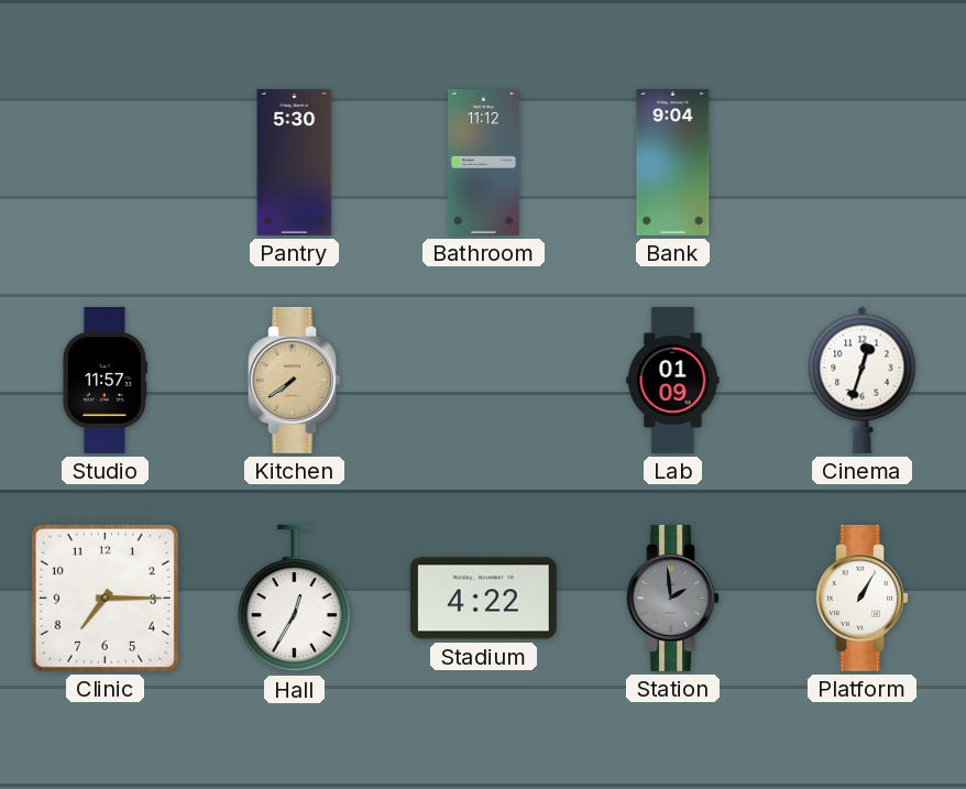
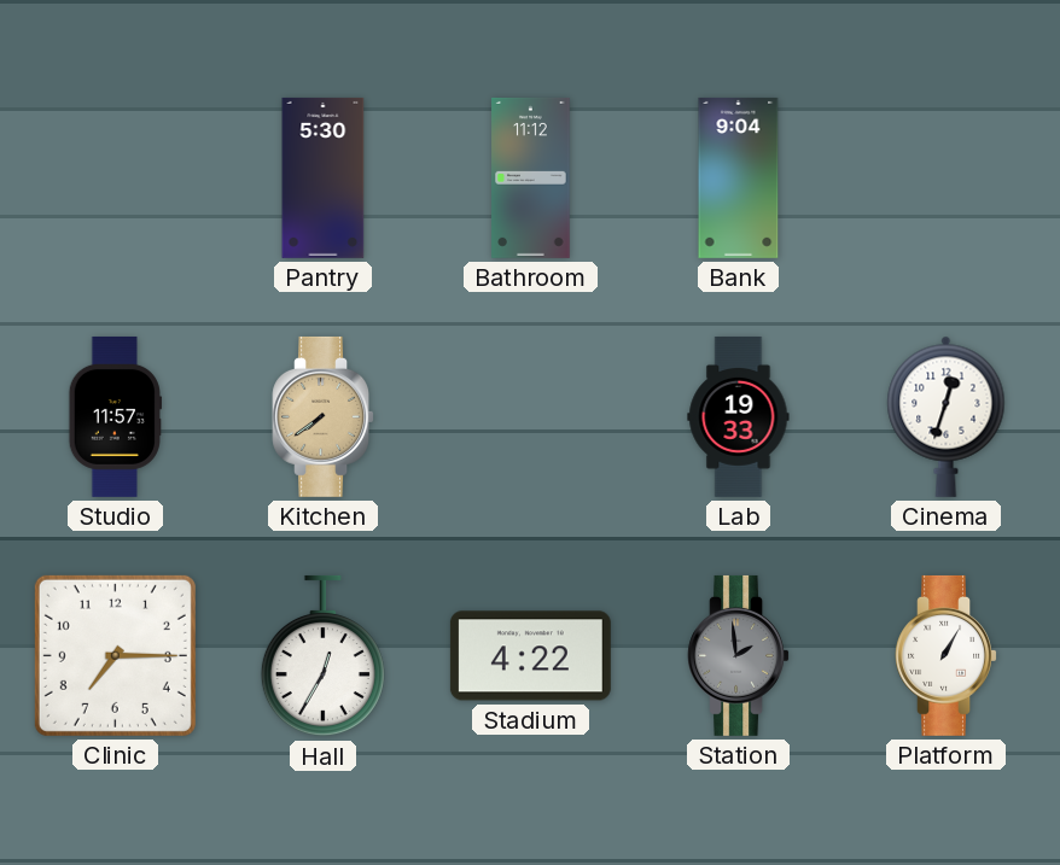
Lab: 01:09 -> 19:33
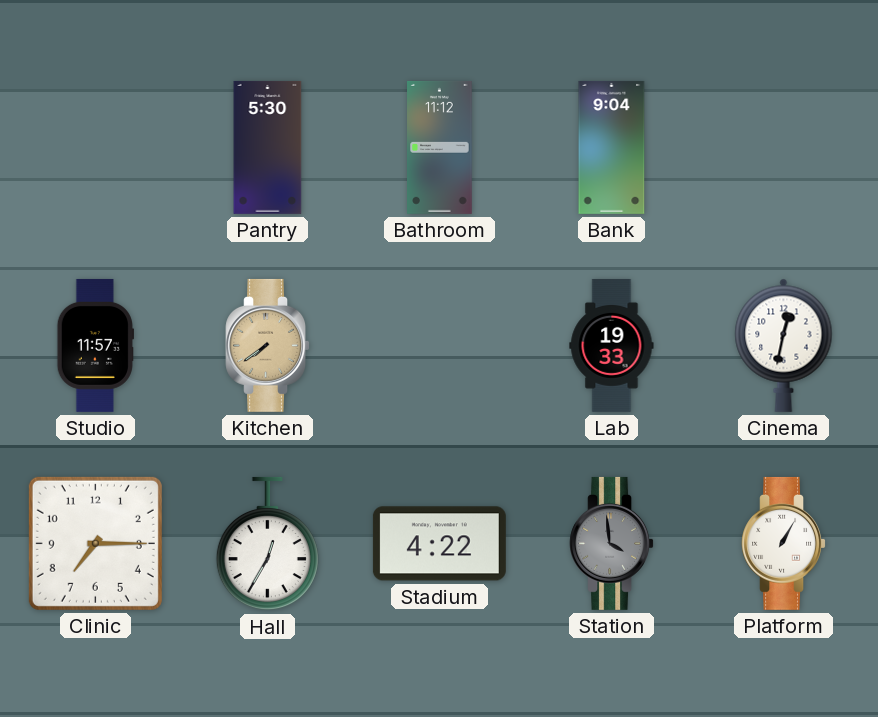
Cinema: 12:33 -> 12:32
Station: 1:59 -> 3:59
